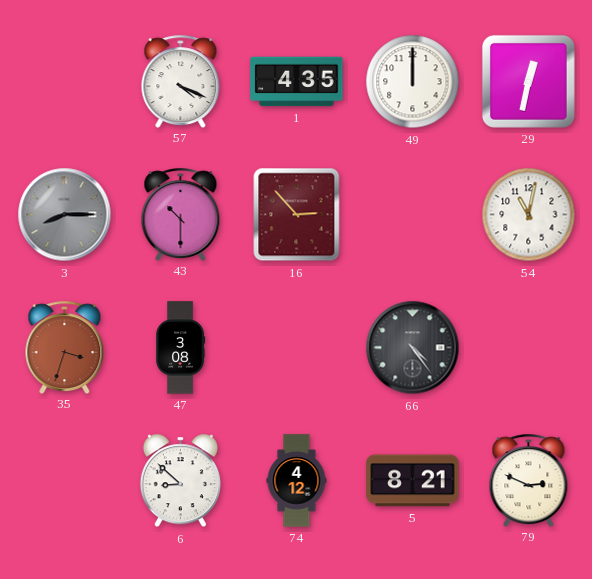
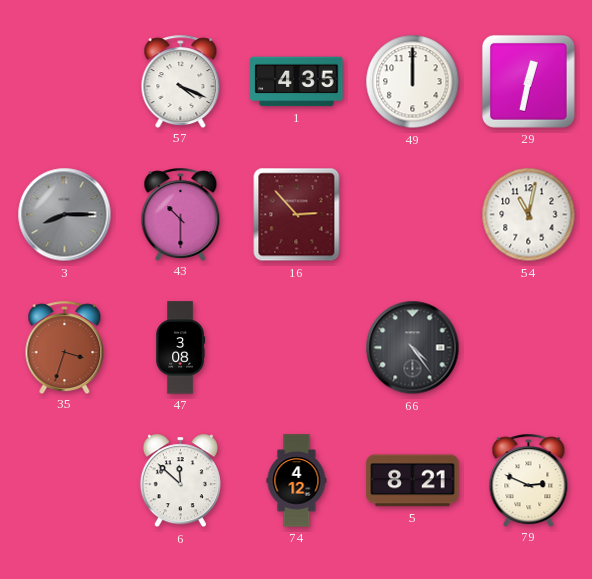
6: 8:52 -> 11:52
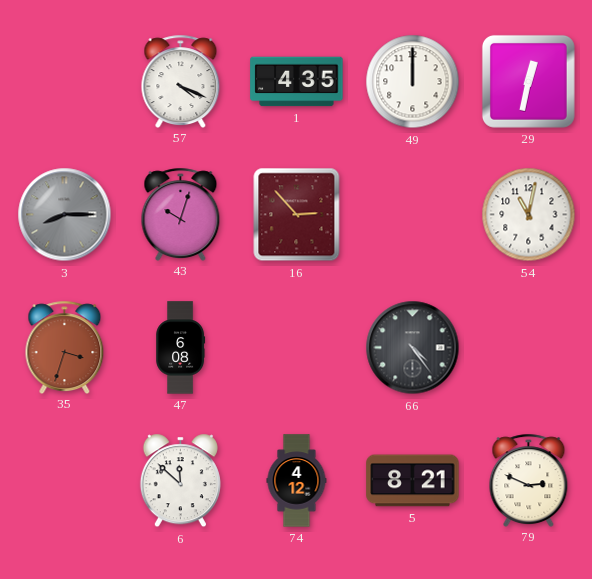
43: 10:30 -> 10:03
47: 3:08 -> 6:08
